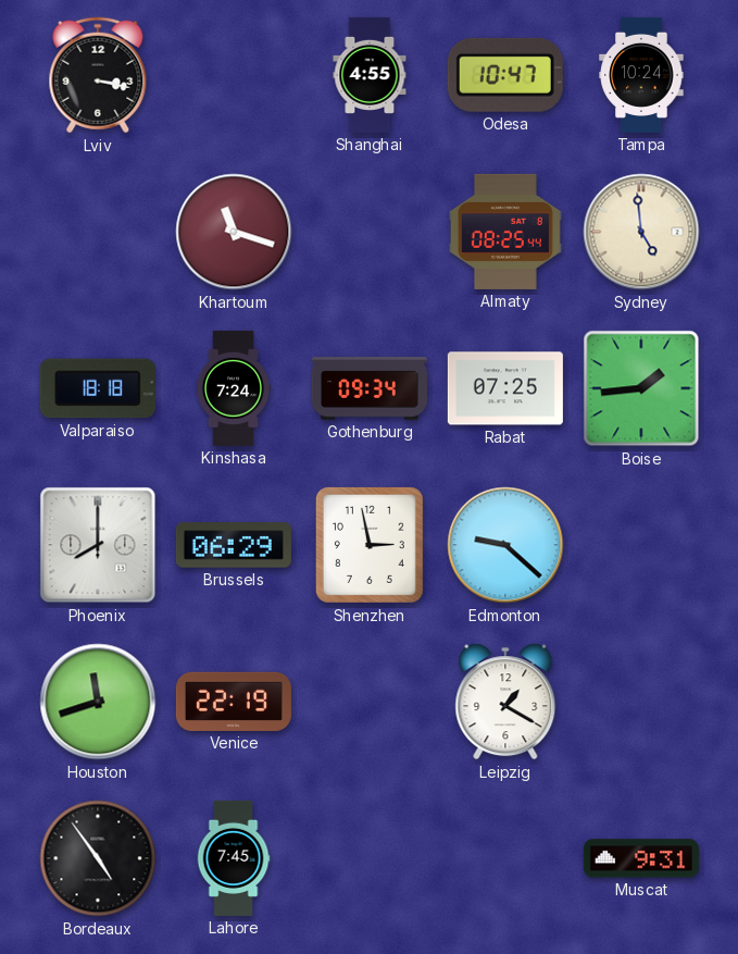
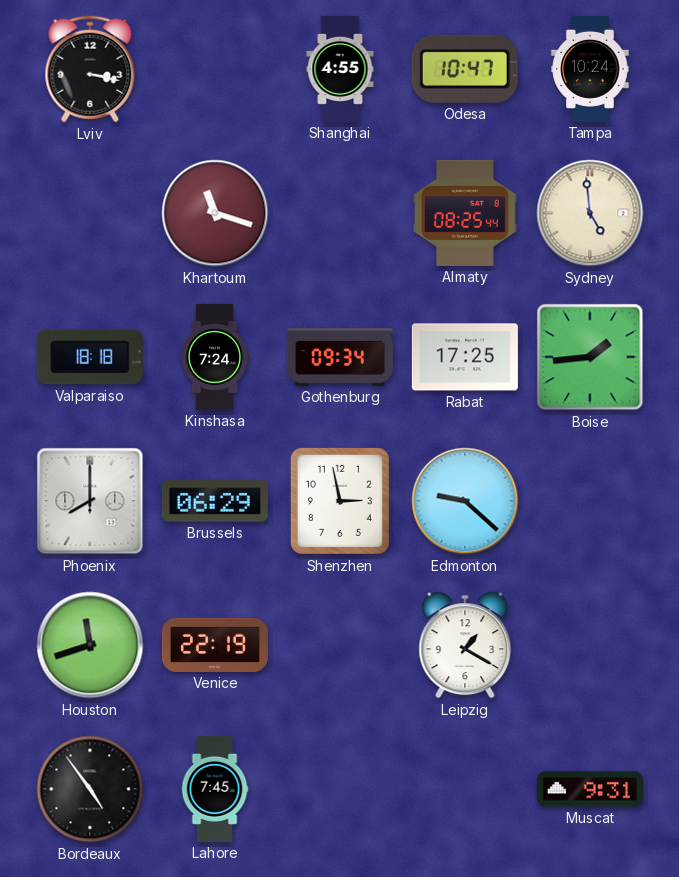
Rabat: 07:25 -> 17:25
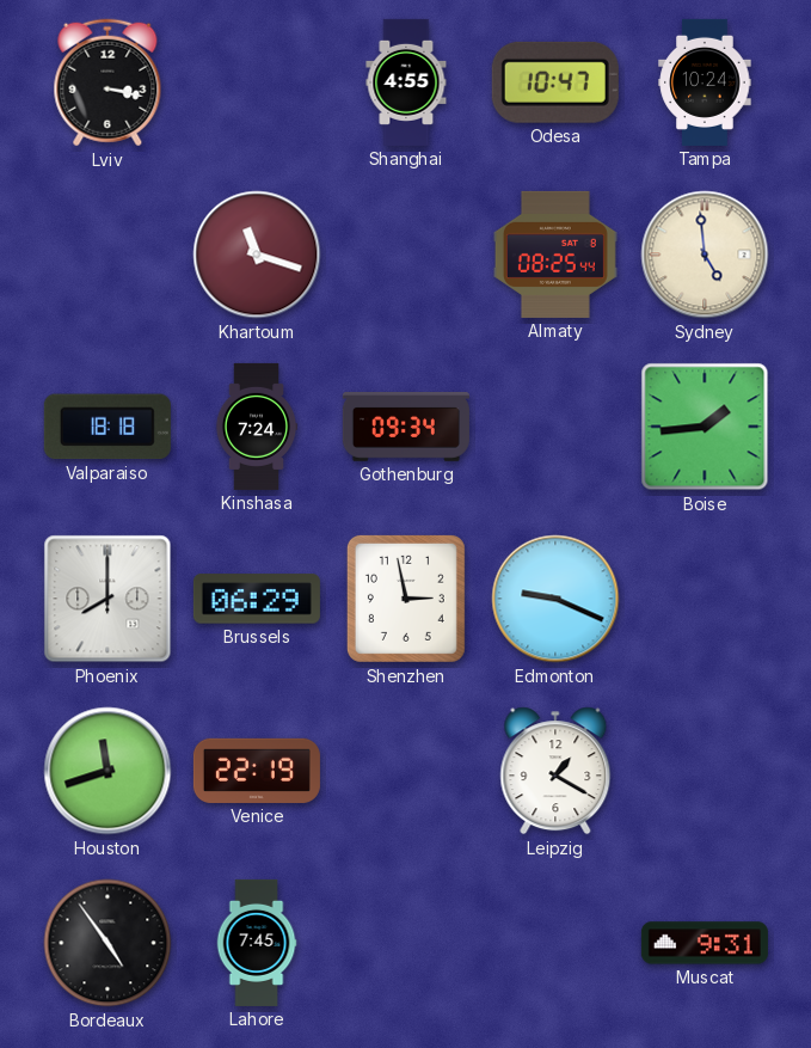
Rabat: 17:25 -> none
Edmonton: 9:22 -> 9:19
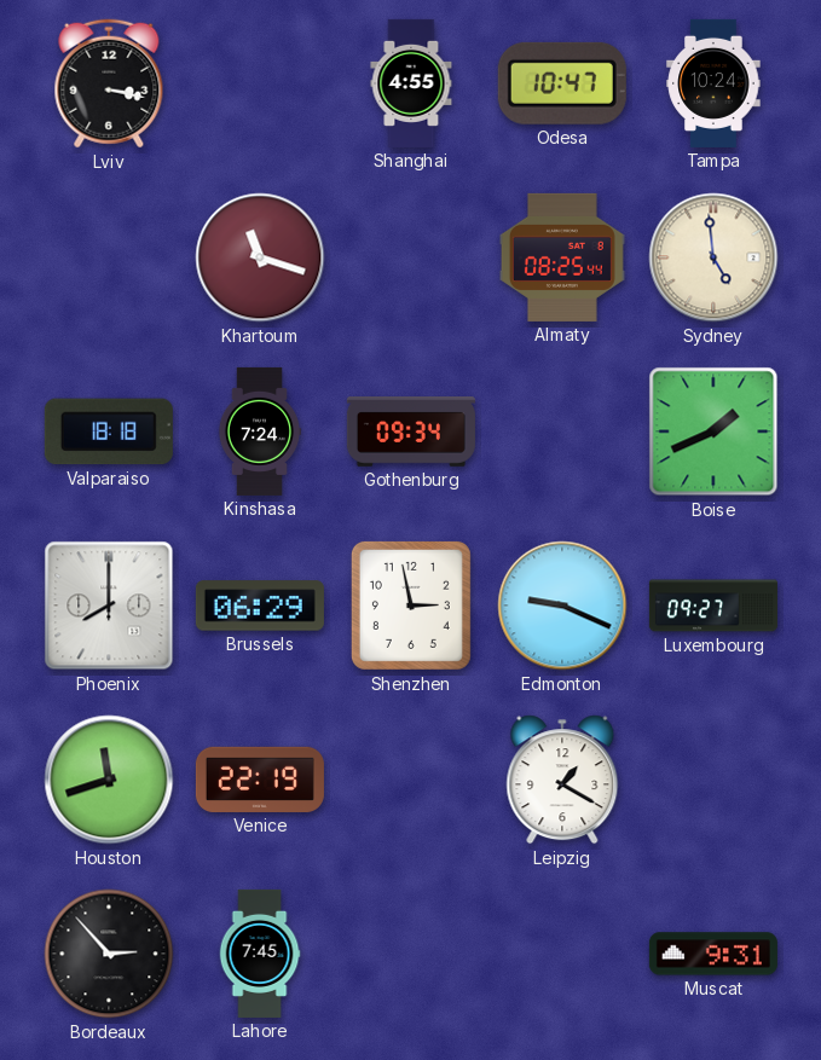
Boise: 1:44 -> 1:41
Luxembourg: none -> 09:27
Bordeaux: 4:54 -> 2:53
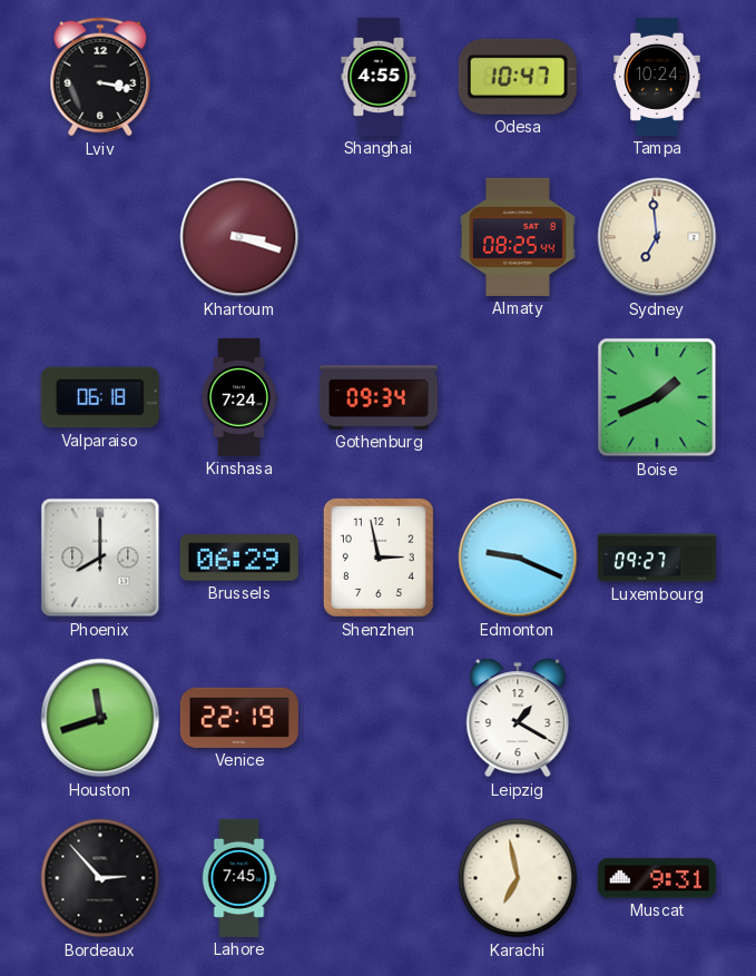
Khartoum: 11:18 -> 3:18
Sydney: 4:59 -> 6:59
Valparaiso: 18:18 -> 06:18
Karachi: none -> 6:58
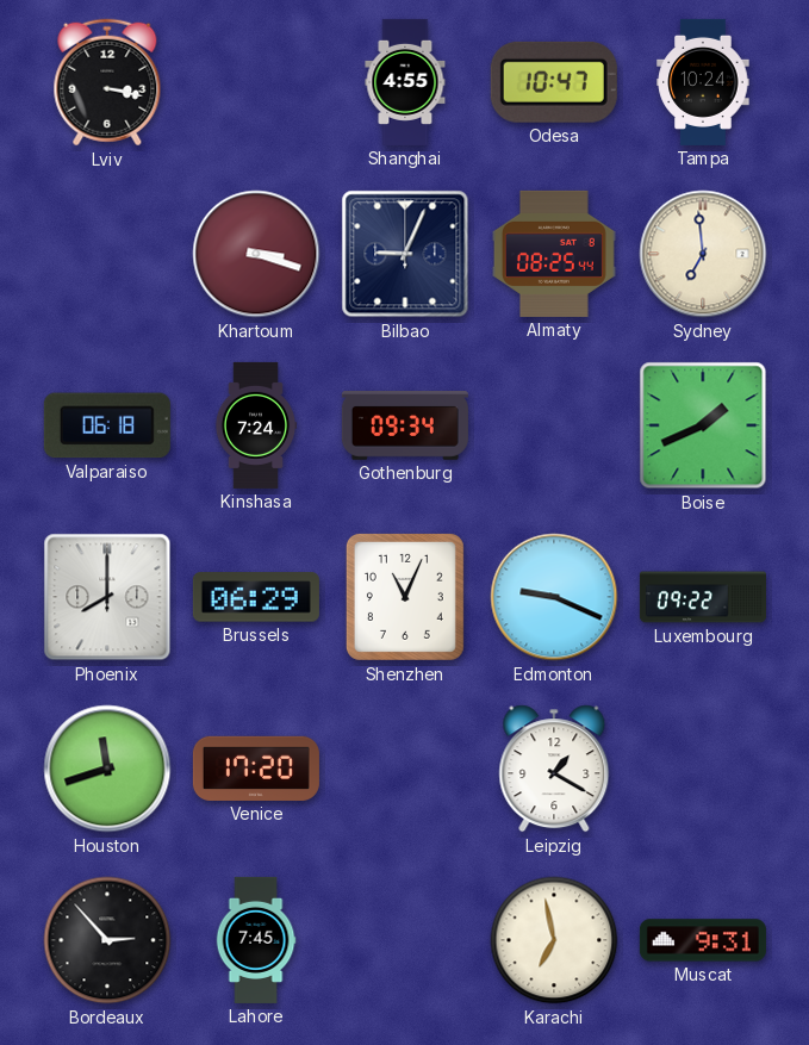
Bilbao: none -> 9:04
Shenzhen: 2:58 -> 11:04
Luxembourg: 09:27 -> 09:22
Venice: 22:19 -> 17:20
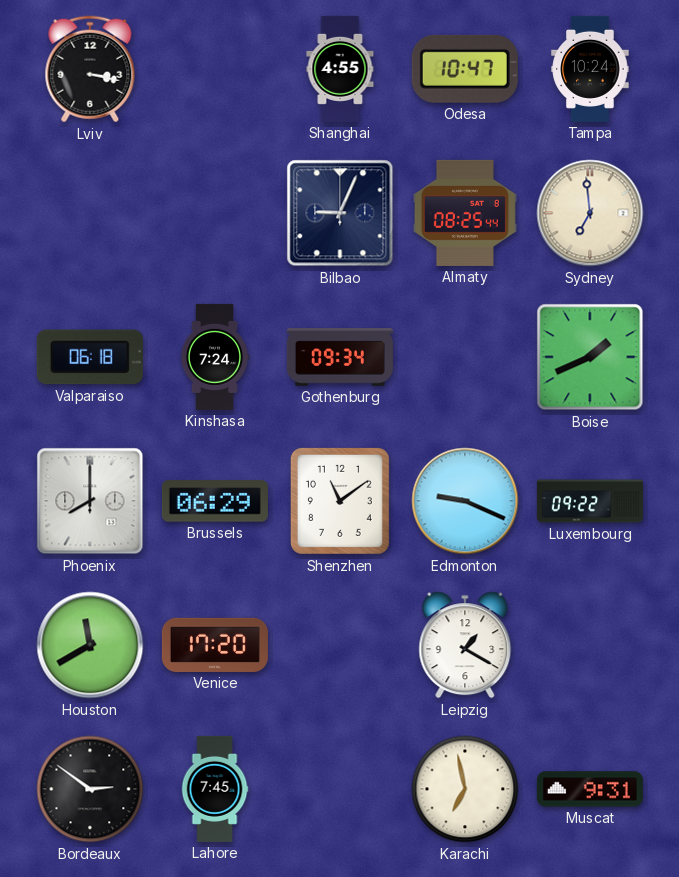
Khartoum: 3:18 -> none
Shenzhen: 11:04 -> 11:09
Houston: 11:42 -> 11:40
Bordeaux: 2:53 -> 2:51
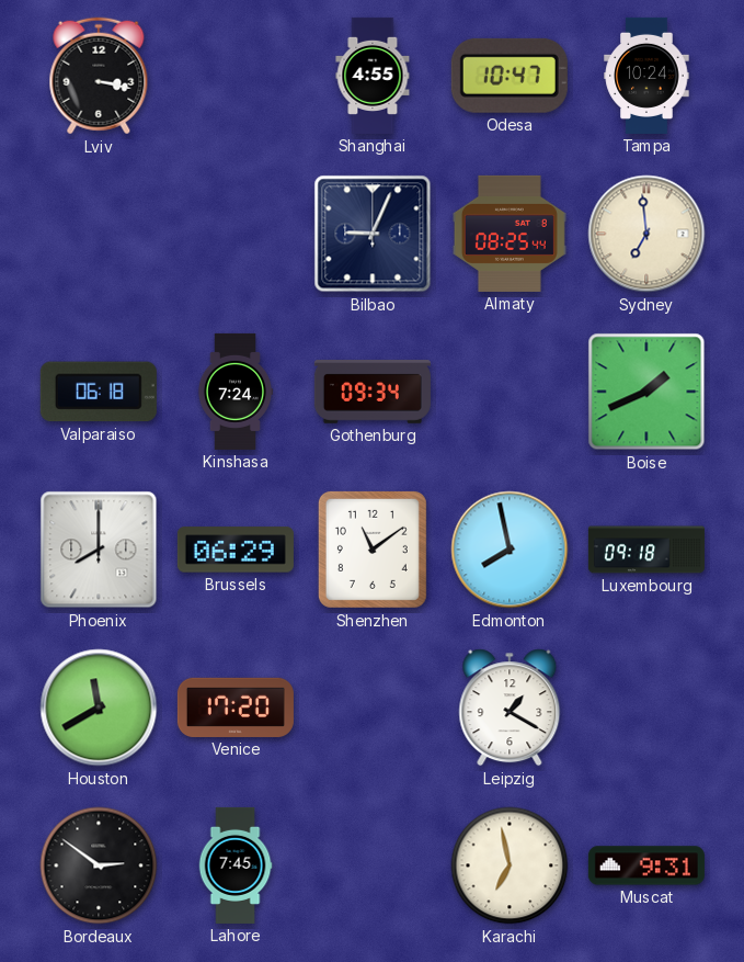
Edmonton: 9:19 -> 7:58
Luxembourg: 09:22 -> 09:18
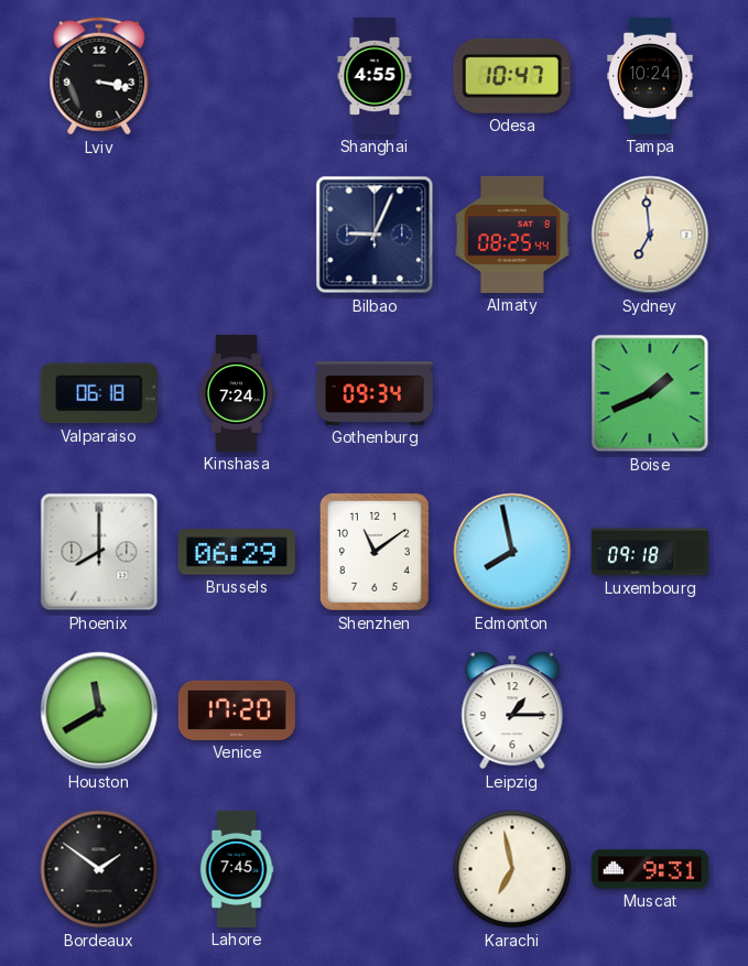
Leipzig: 1:20 -> 1:15
Bordeaux: 2:51 -> 1:51
